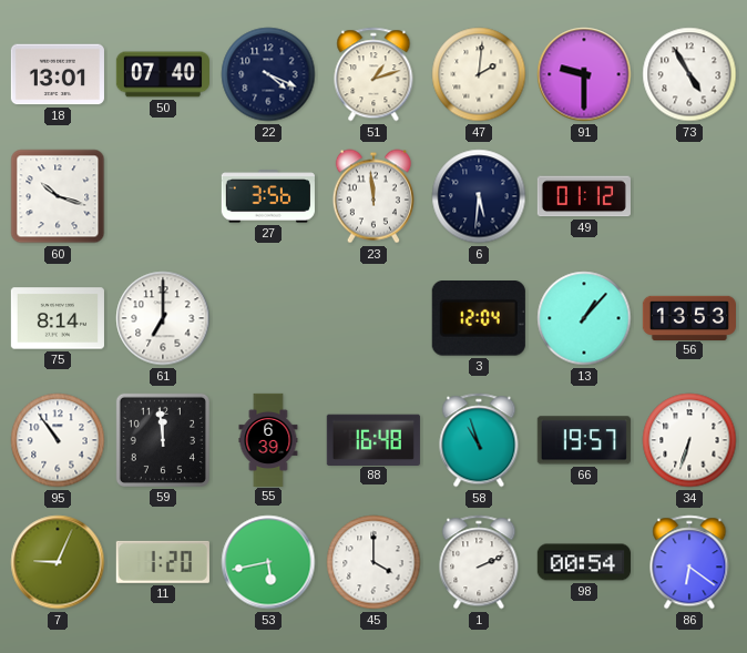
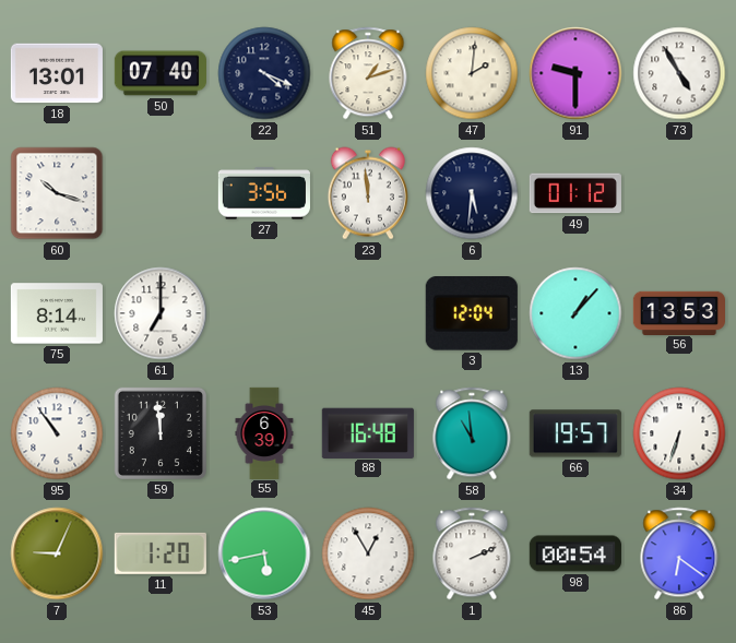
58: 10:57 -> 10:59
45: 4:00 -> 12:55
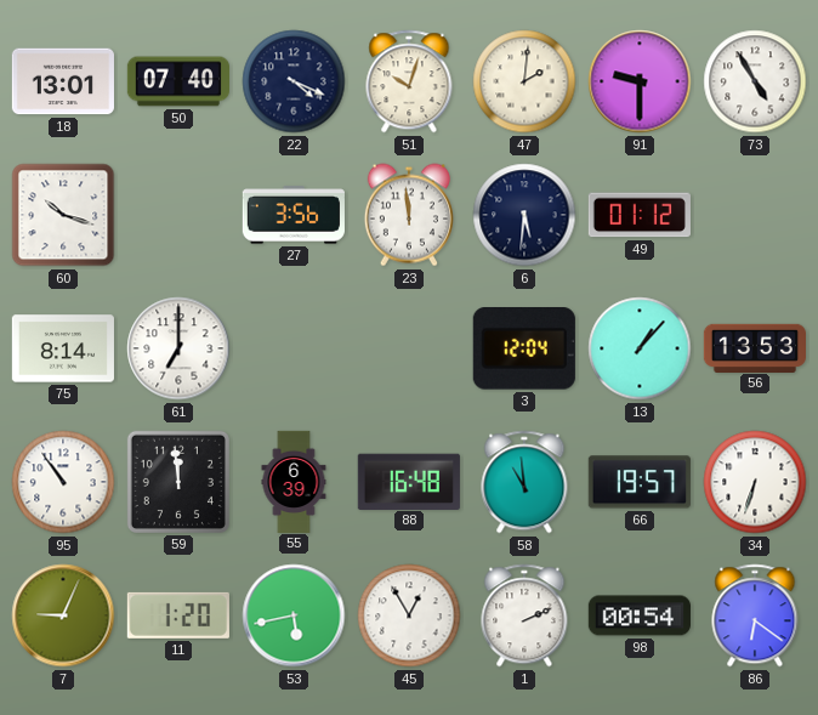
51: 1:12 -> 10:03
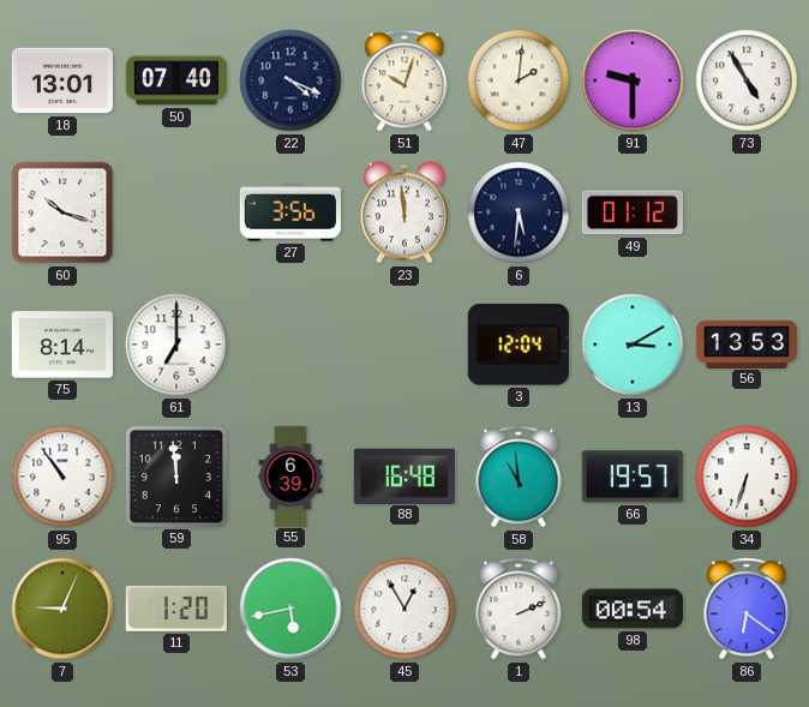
13: 1:07 -> 3:10
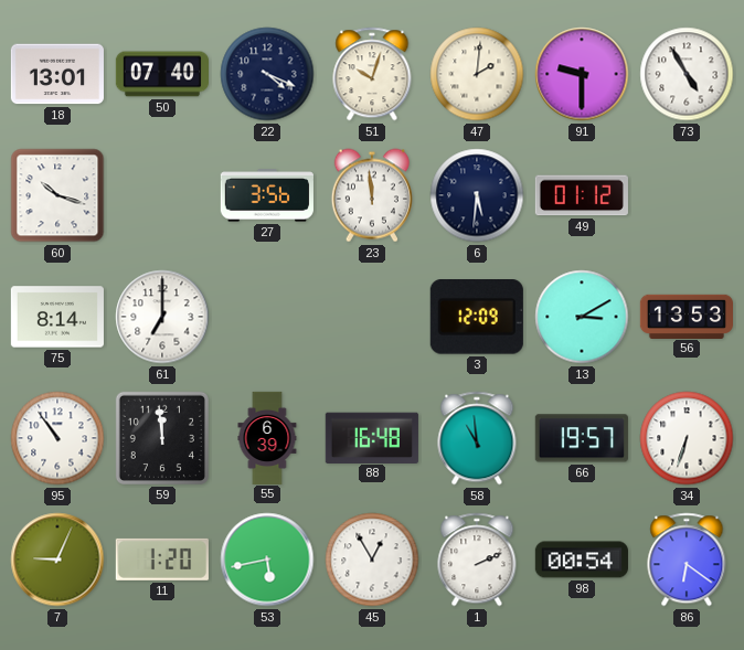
3: 12:04 -> 12:09
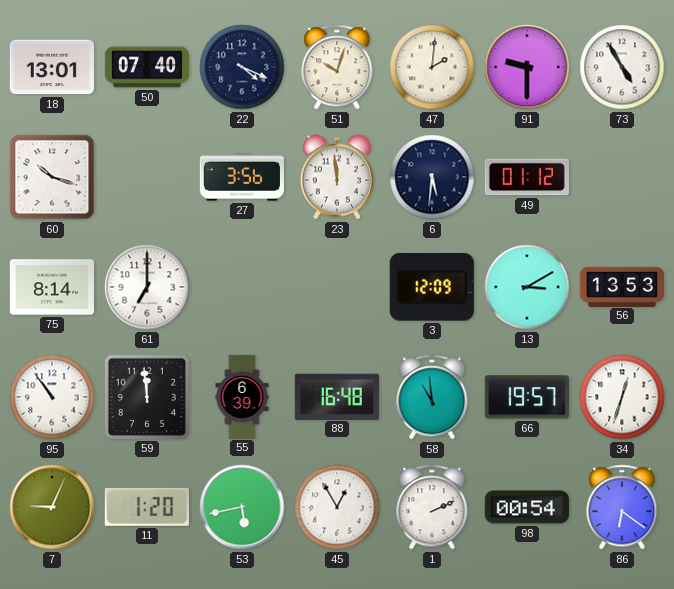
34: 6:33 -> 12:33
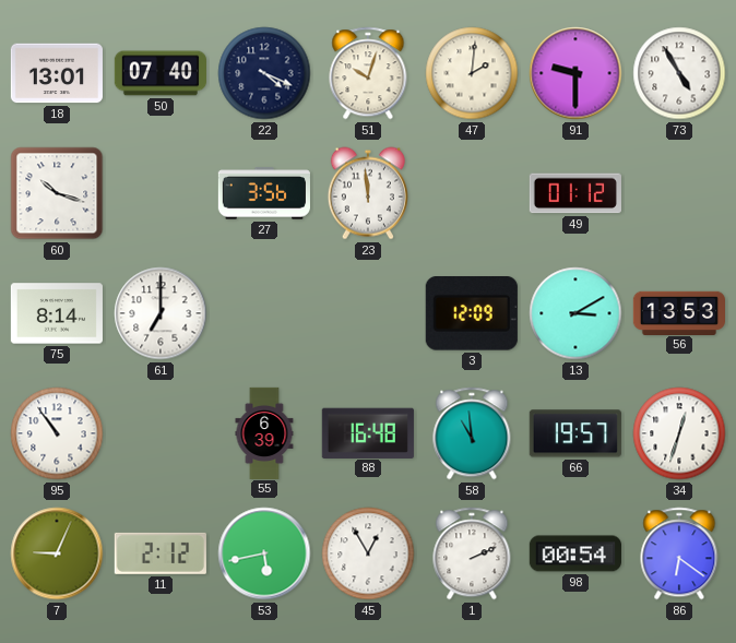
6: 5:31 -> none
59: 11:59 -> none
11: 1:20 -> 2:12
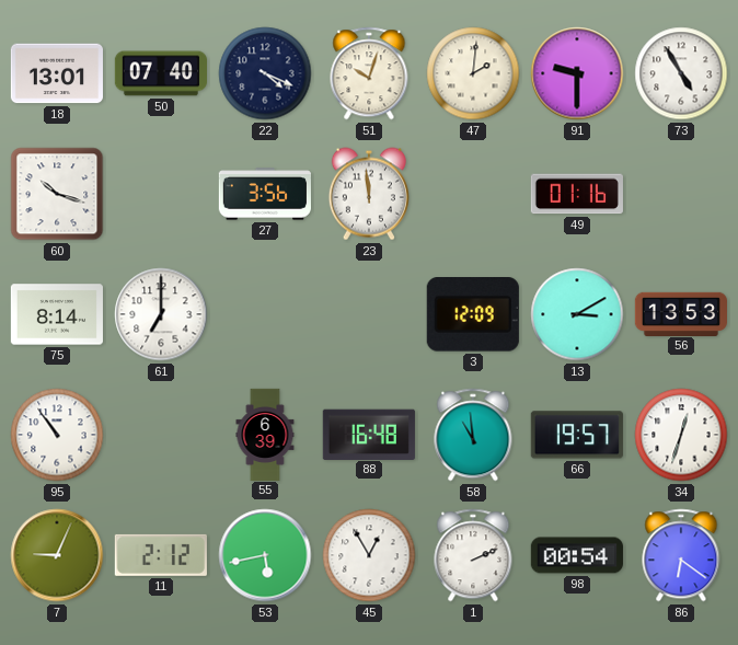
49: 01:12 -> 01:16
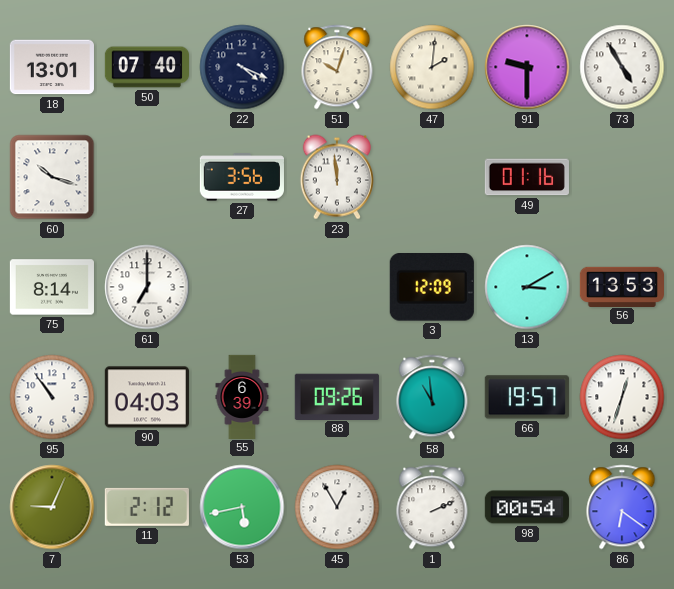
90: none -> 04:03
88: 16:48 -> 09:26
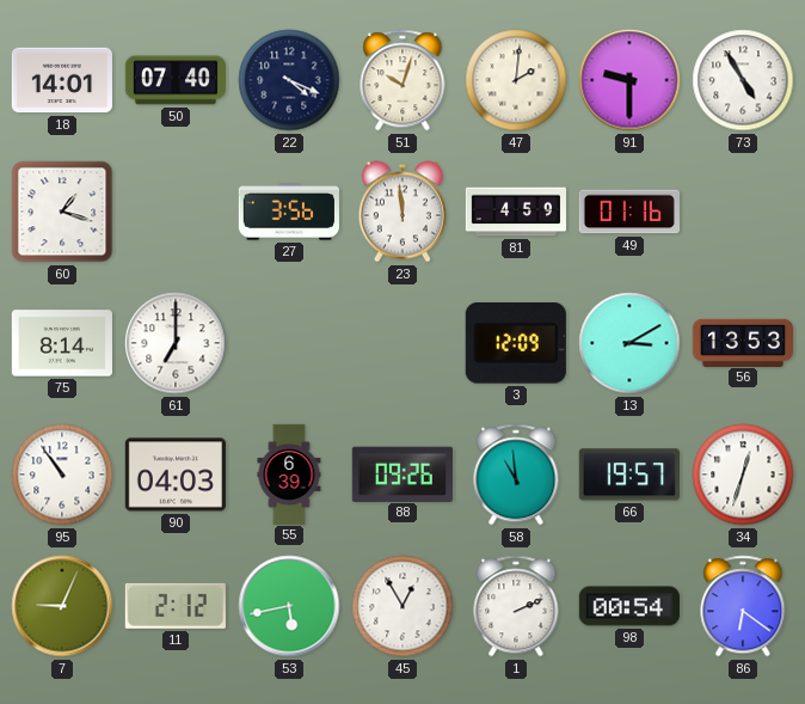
18: 13:01 -> 14:01
60: 10:18 -> 1:18
81: none -> 4:59
